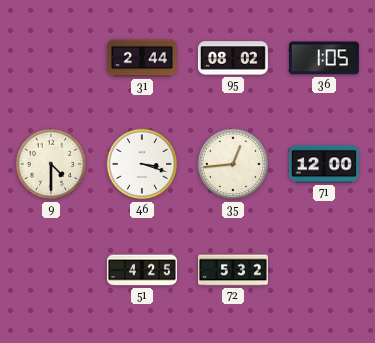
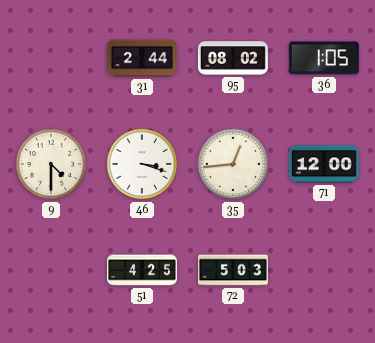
72: 5:32 -> 5:03
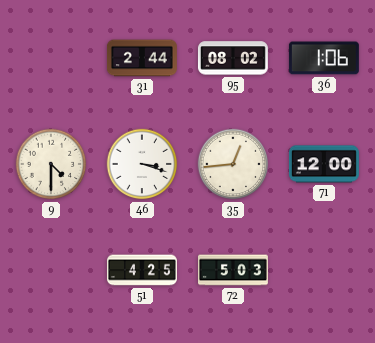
36: 1:05 -> 1:06
